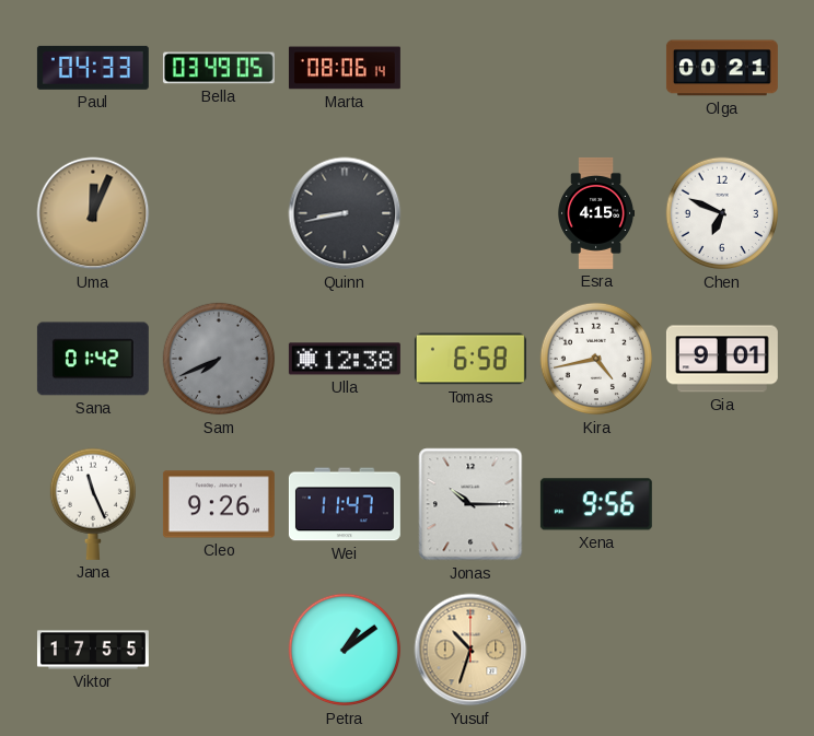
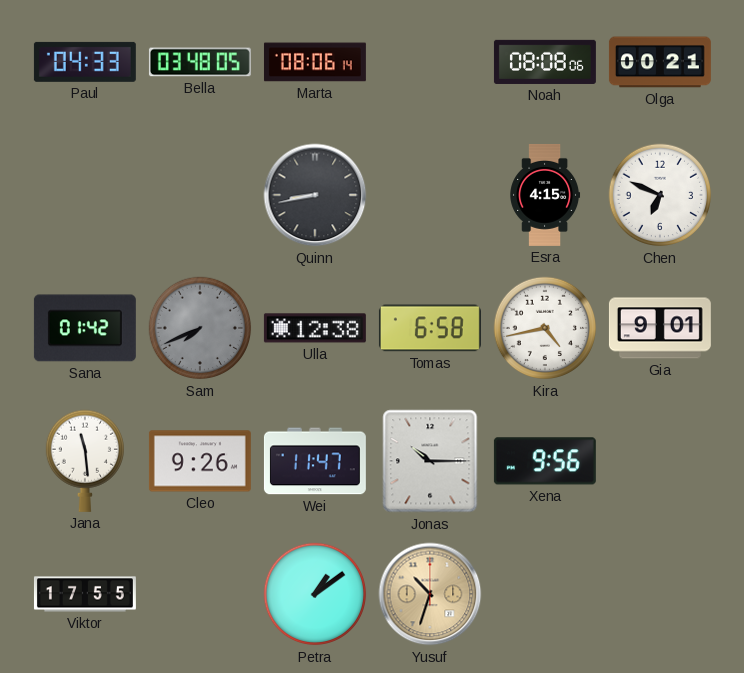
Bella: 03:49 -> 03:48
Noah: none -> 08:08
Uma: 12:04 -> none
Jana: 11:26 -> 11:29
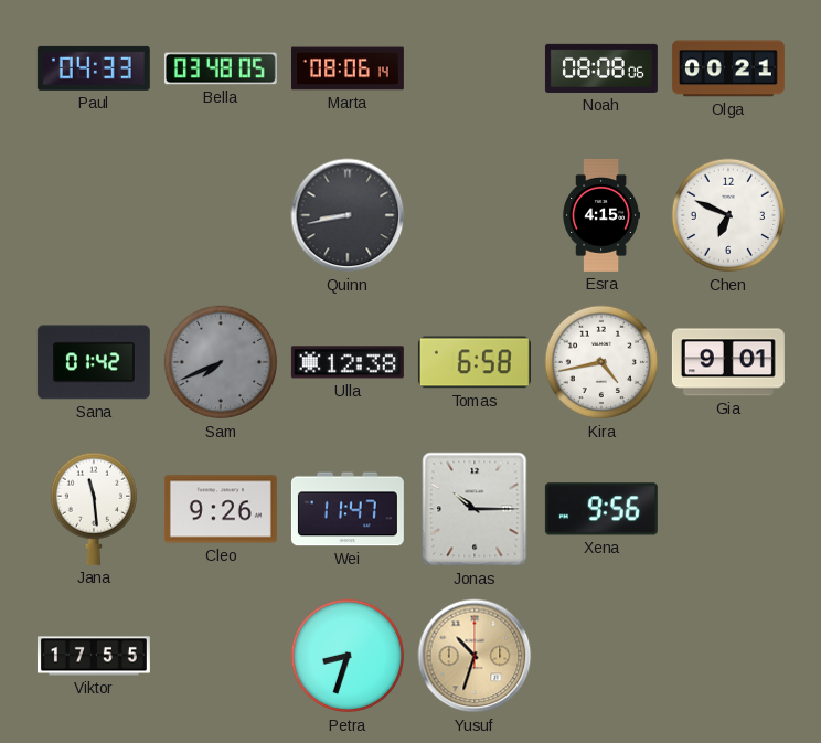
Petra: 1:09 -> 8:33
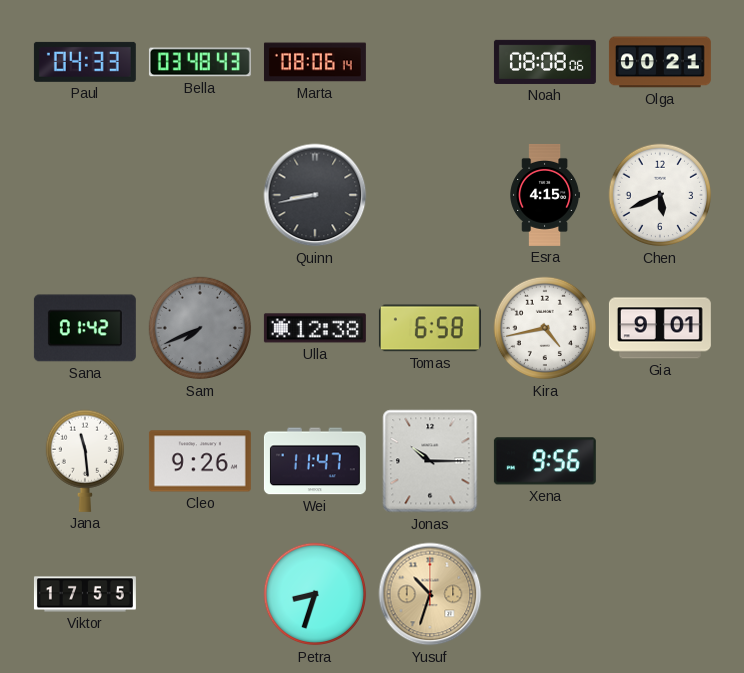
Bella: 03:48:05 -> 03:48:43
Chen: 6:49 -> 5:41
